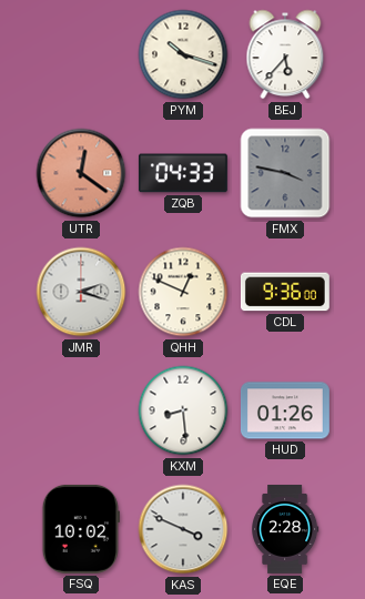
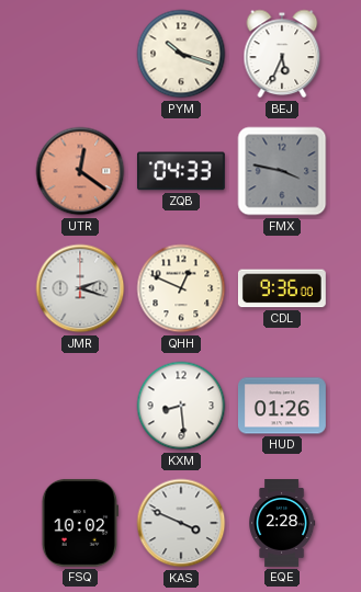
BEJ: 5:37 -> 5:34
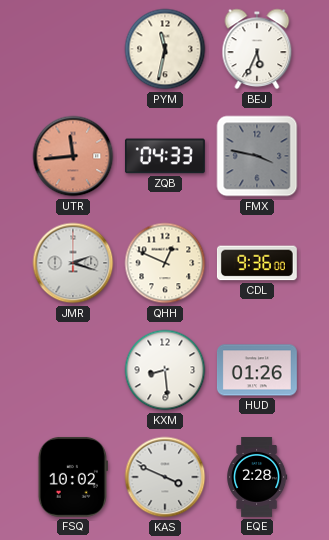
PYM: 10:18 -> 11:32
UTR: 12:21 -> 11:44
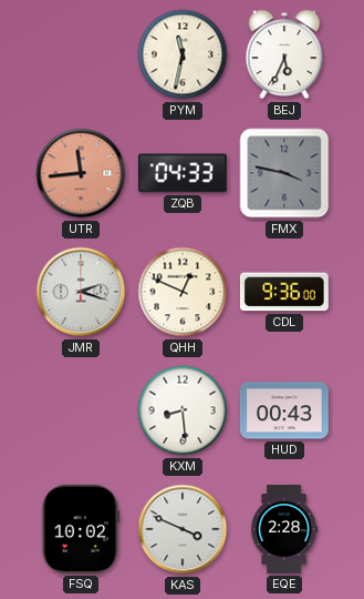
HUD: 01:26 -> 00:43
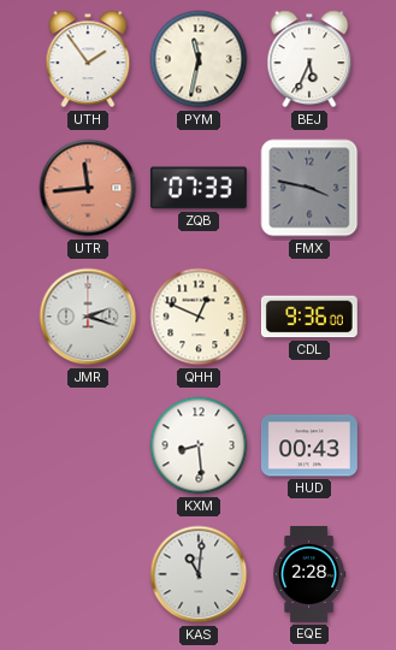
UTH: none -> 1:54
ZQB: 04:33 -> 07:33
FSQ: 10:02 -> none
KAS: 3:49 -> 11:01
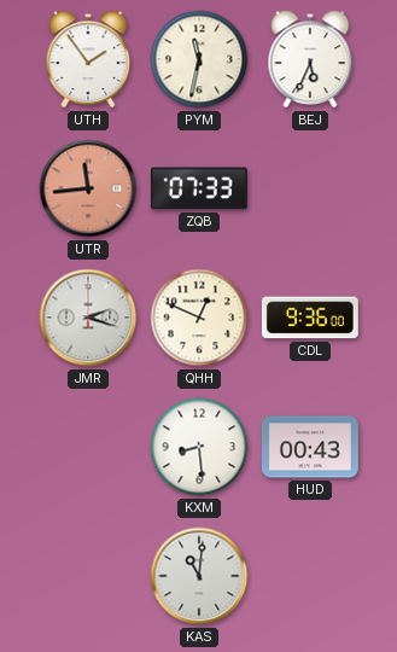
FMX: 3:47 -> none
EQE: 2:28 -> none
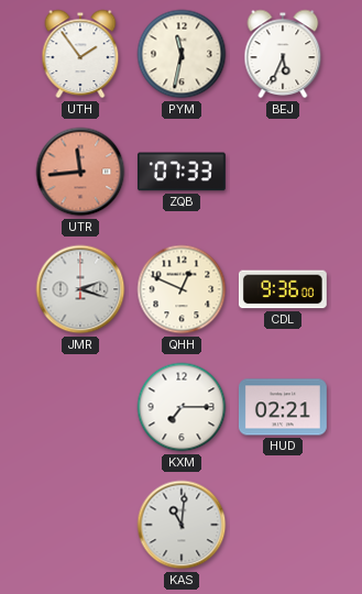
KXM: 8:29 -> 7:15
HUD: 00:43 -> 02:21
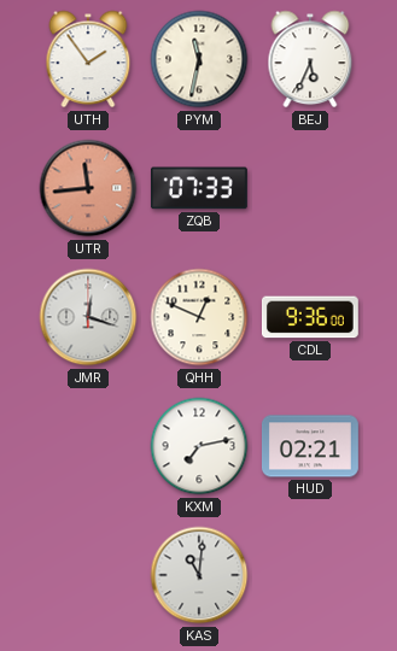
JMR: 2:18 -> 12:18
KXM: 7:15 -> 7:13
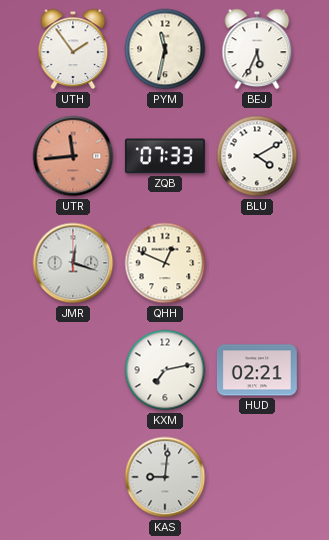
BLU: none -> 4:10
CDL: 9:36 -> none
KAS: 11:01 -> 9:01
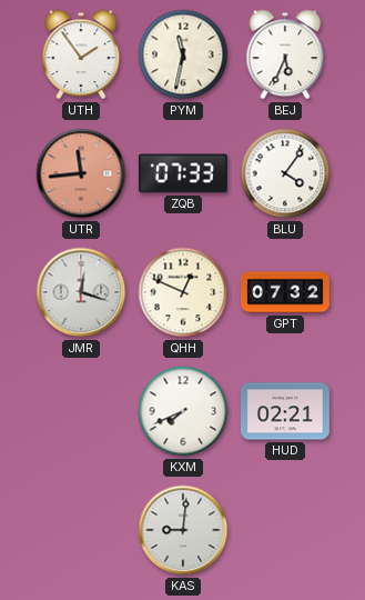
BLU: 4:10 -> 4:06
GPT: none -> 07:32
KXM: 7:13 -> 7:41
